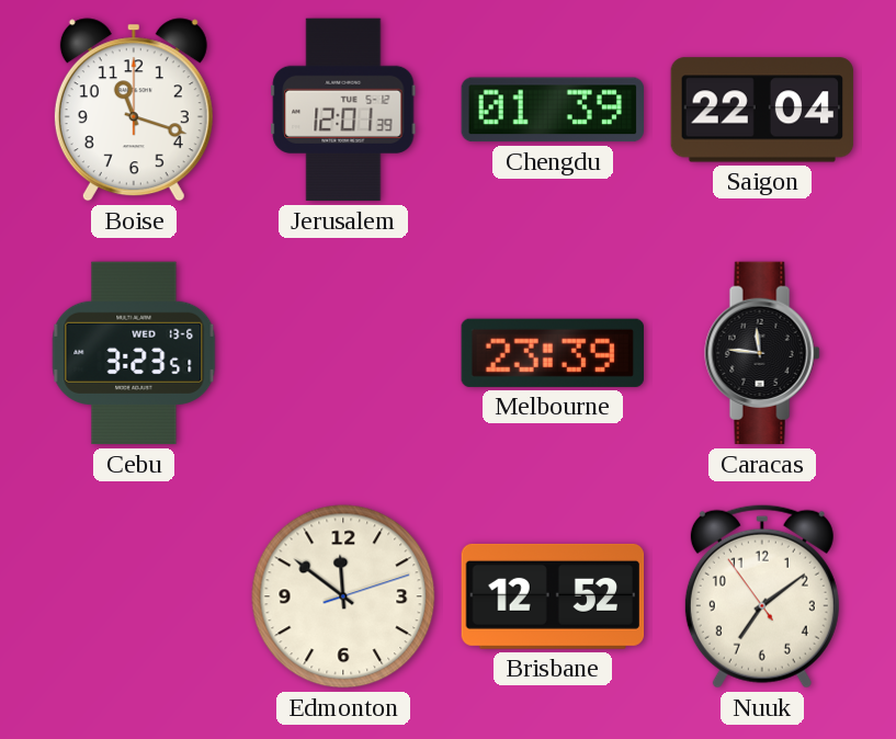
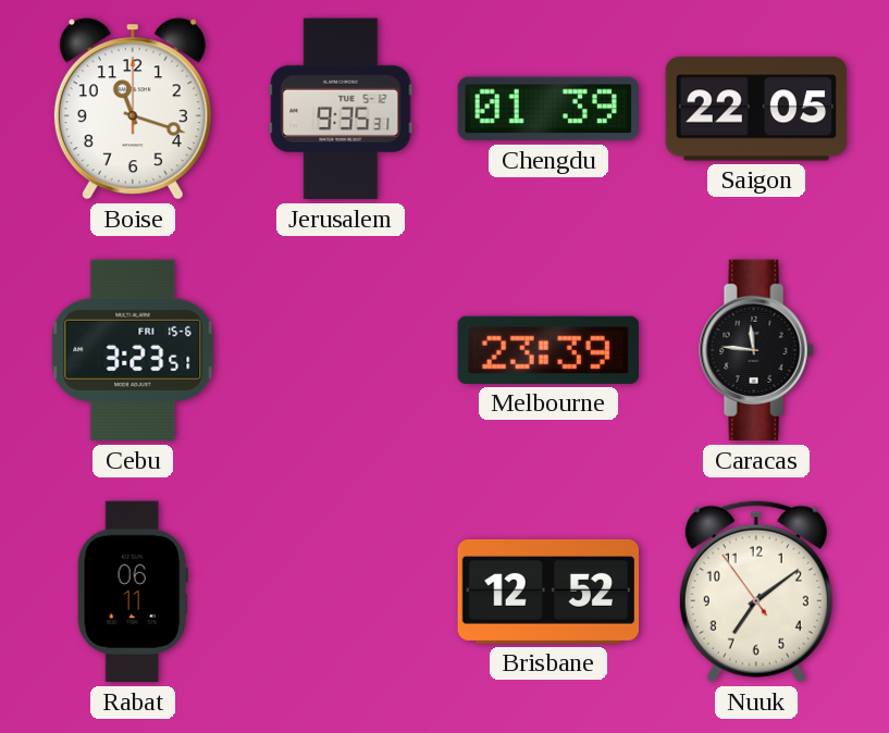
Jerusalem: 12:01 -> 9:35
Saigon: 22:04 -> 22:05
Cebu date: WED 13-6 -> FRI 15-6
Rabat: none -> 06:11
Edmonton: 11:51 -> none
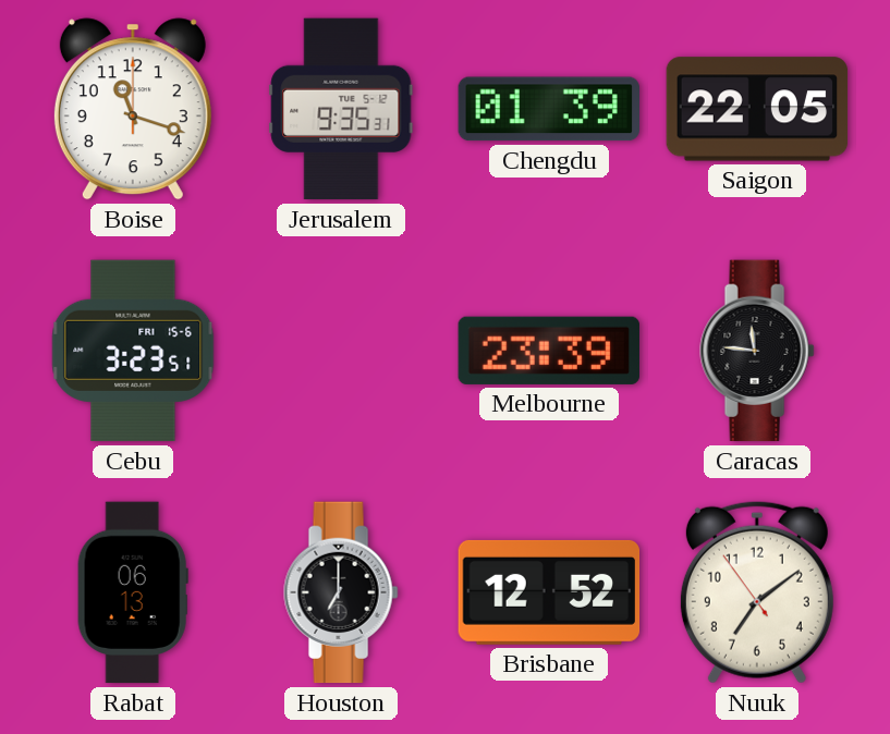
Rabat: 06:11 -> 06:13
Houston: none -> 7:00
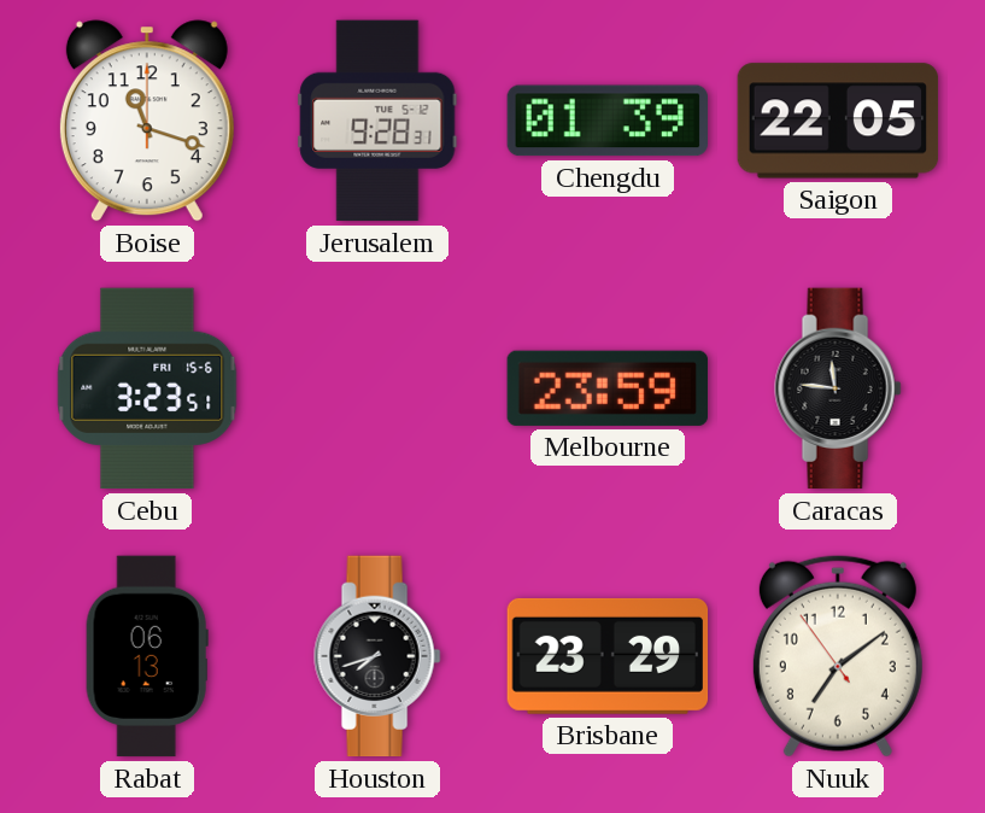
Jerusalem: 9:35 -> 9:28
Melbourne: 23:39 -> 23:59
Houston: 7:00 -> 7:42
Brisbane: 12:52 -> 23:29
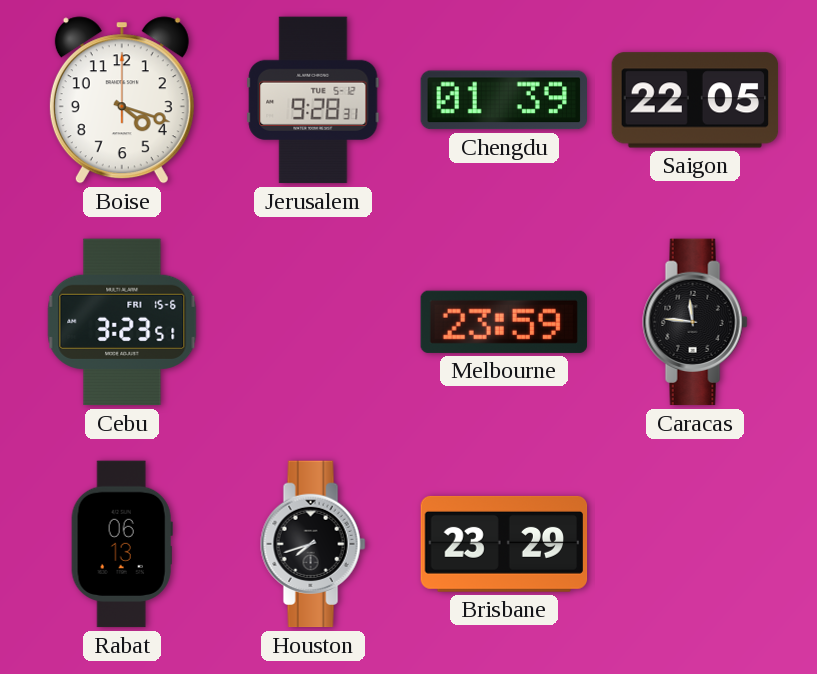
Boise: 11:18 -> 4:18
Nuuk: 7:08 -> none
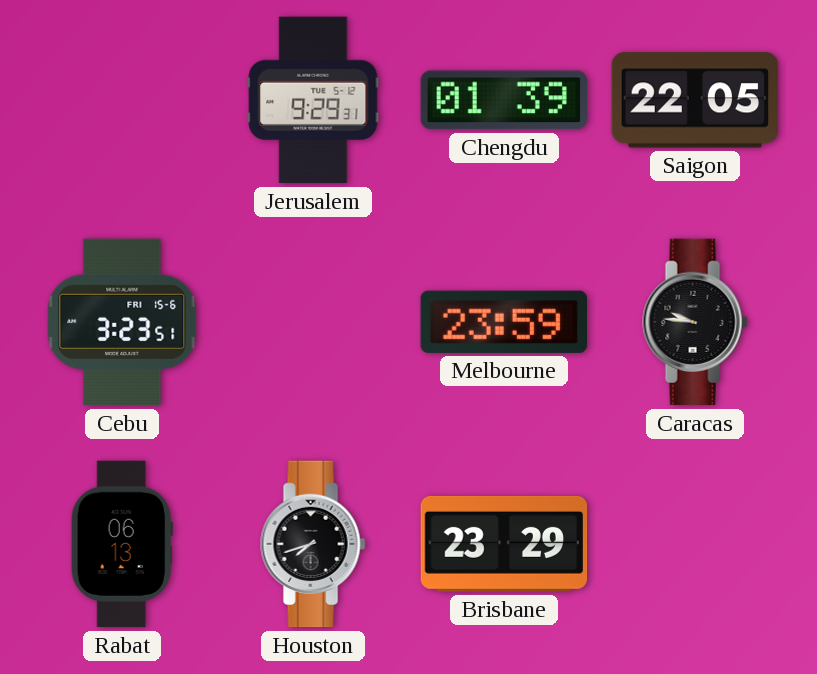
Boise: 4:18 -> none
Jerusalem: 9:28 -> 9:29
Caracas: 11:46 -> 9:46
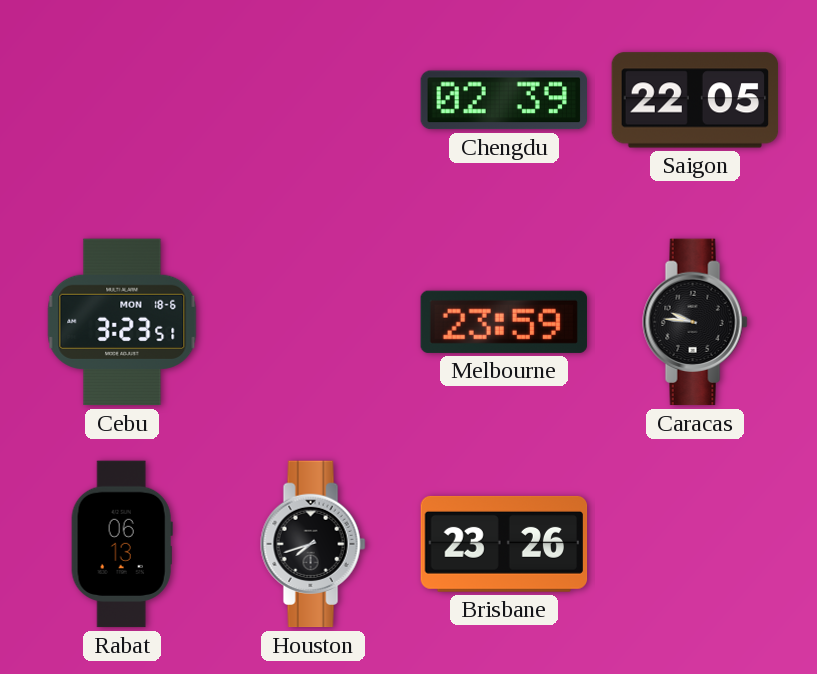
Jerusalem: 9:29 -> none
Chengdu: 01:39 -> 02:39
Cebu date: FRI 15-6 -> MON 18-6
Brisbane: 23:29 -> 23:26
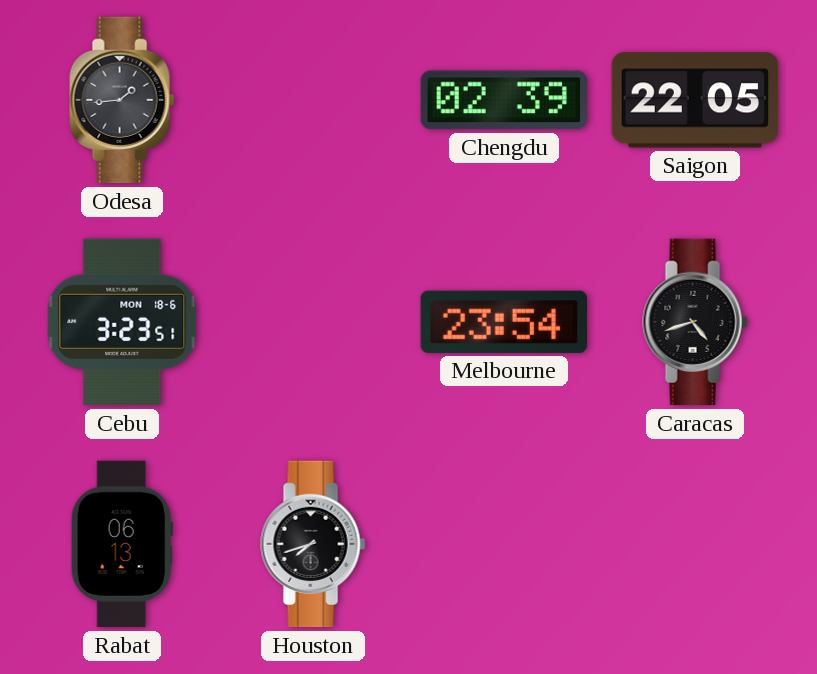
Odesa: none -> 1:44
Melbourne: 23:59 -> 23:54
Caracas: 9:46 -> 4:42
Brisbane: 23:26 -> none
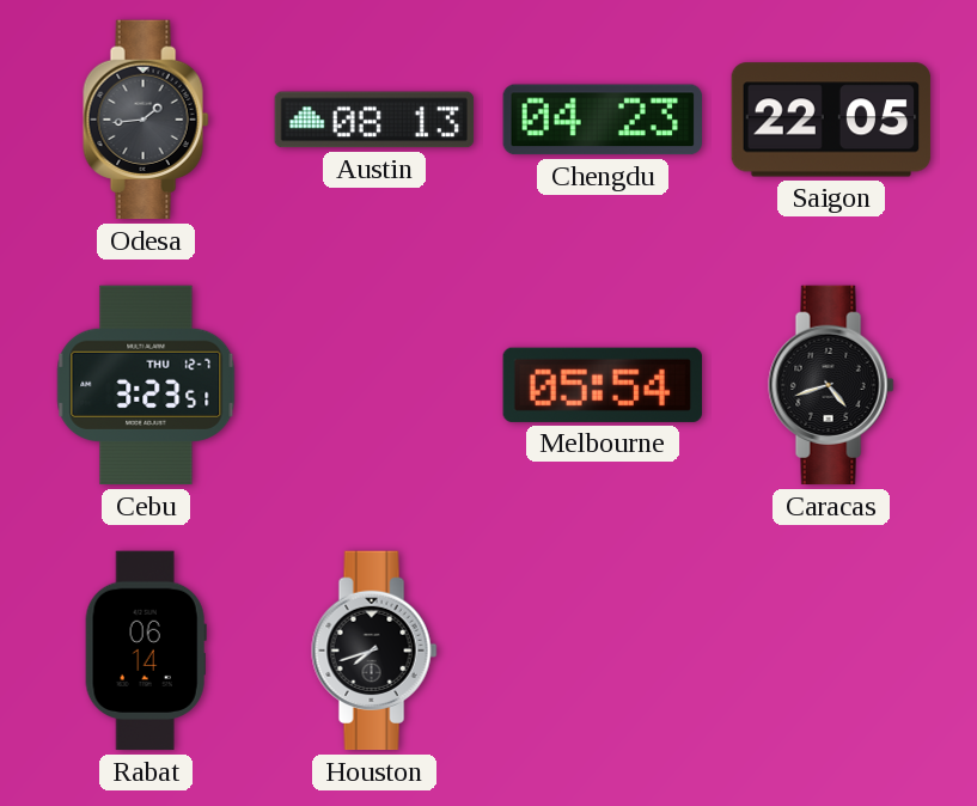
Austin: none -> 08:13
Chengdu: 02:39 -> 04:23
Cebu date: MON 18-6 -> THU 12-7
Melbourne: 23:54 -> 05:54
Rabat: 06:13 -> 06:14
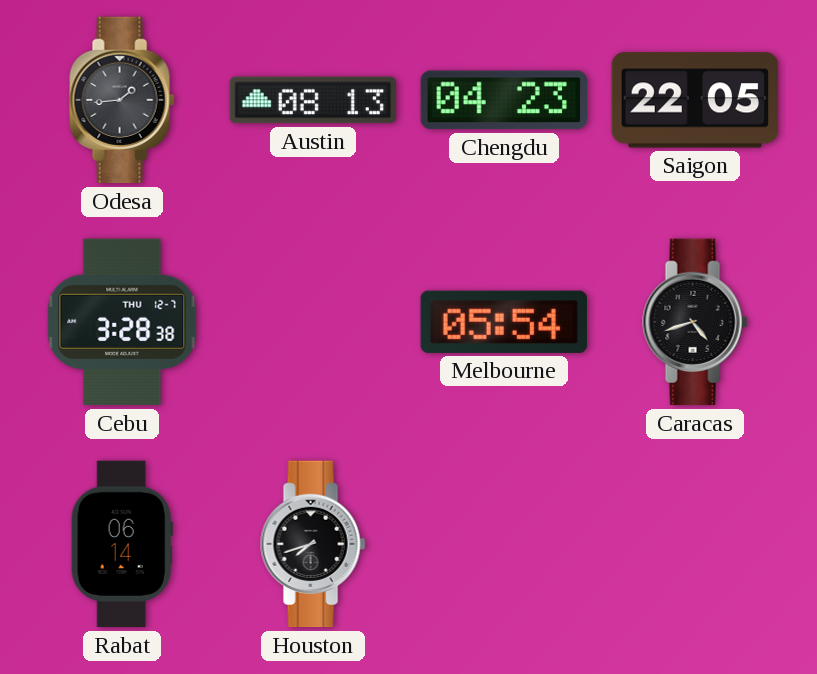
Cebu: 3:23 -> 3:28
